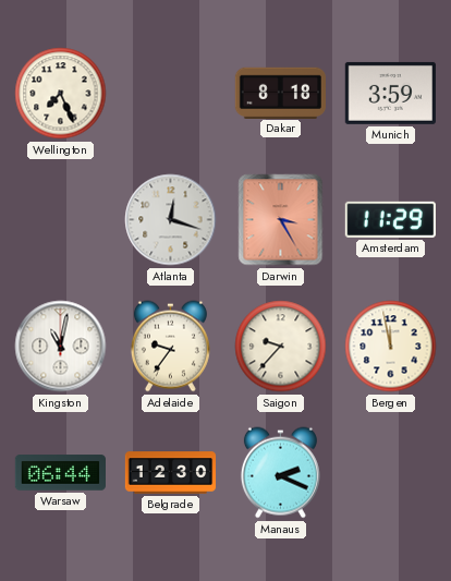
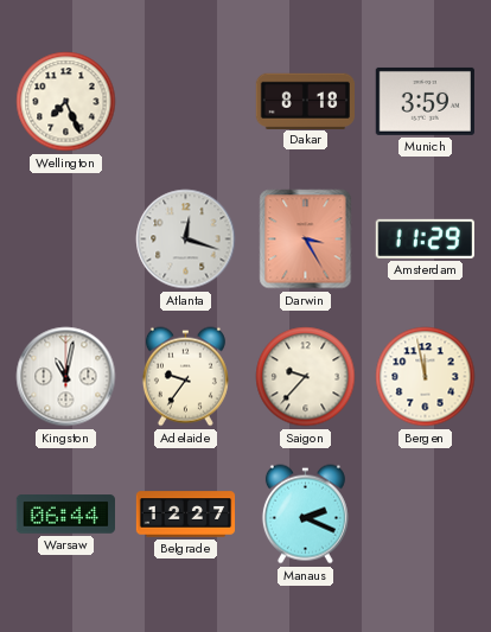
Belgrade: 12:30 -> 12:27
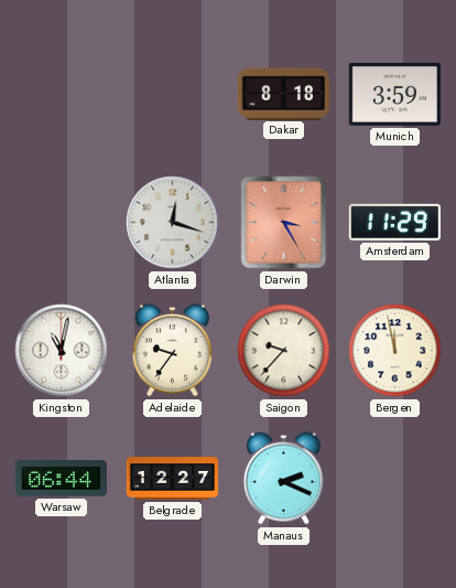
Wellington: 7:26 -> none
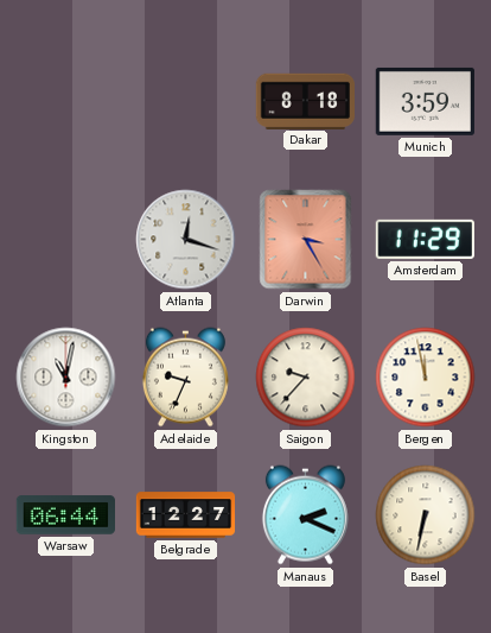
Adelaide: 9:36 -> 9:34
Basel: none -> 6:32
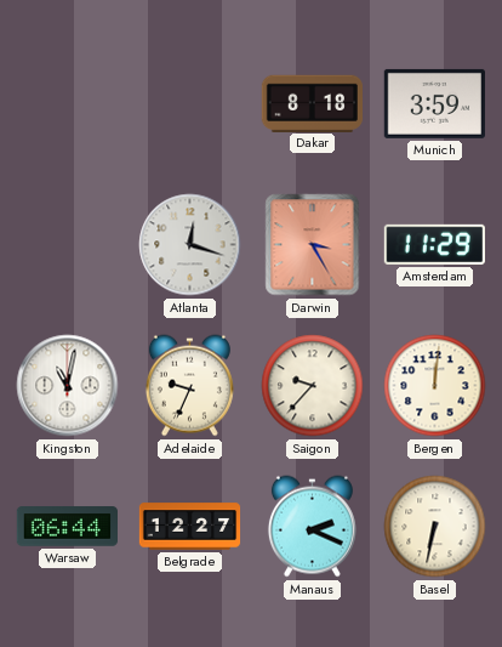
Bergen: 11:58 -> 12:01
